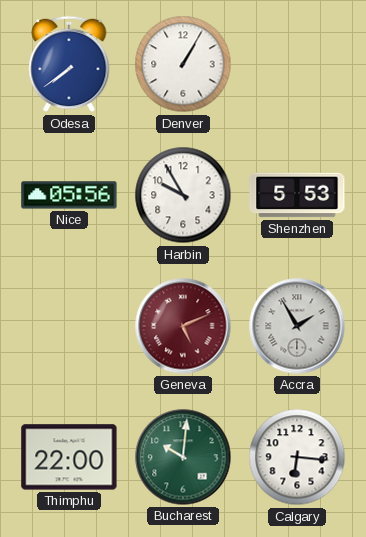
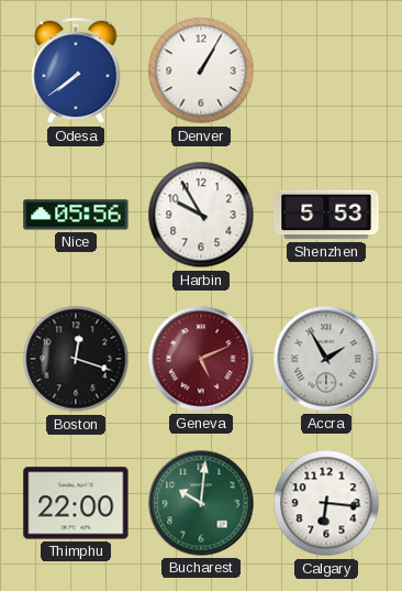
Boston: none -> 12:18
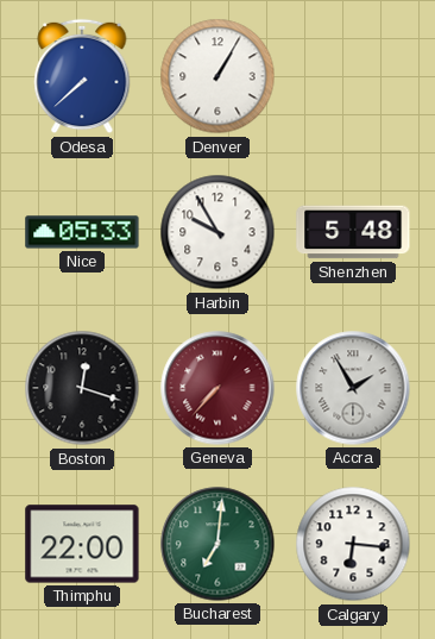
Odesa: 7:39 -> 7:38
Nice: 05:56 -> 05:33
Shenzhen: 5:53 -> 5:48
Geneva: 5:11 -> 7:37
Bucharest: 10:01 -> 7:01
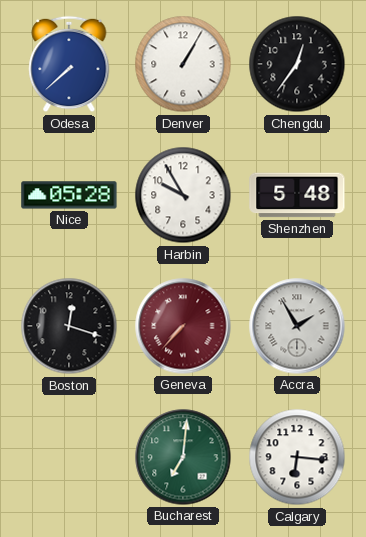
Chengdu: none -> 12:36
Nice: 05:33 -> 05:28
Thimphu: 22:00 -> none
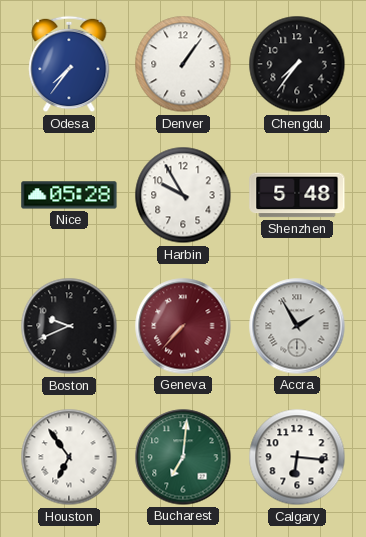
Odesa: 7:38 -> 7:36
Denver: 1:05 -> 1:06
Chengdu: 12:36 -> 7:36
Boston: 12:18 -> 9:41
Houston: none -> 6:54
